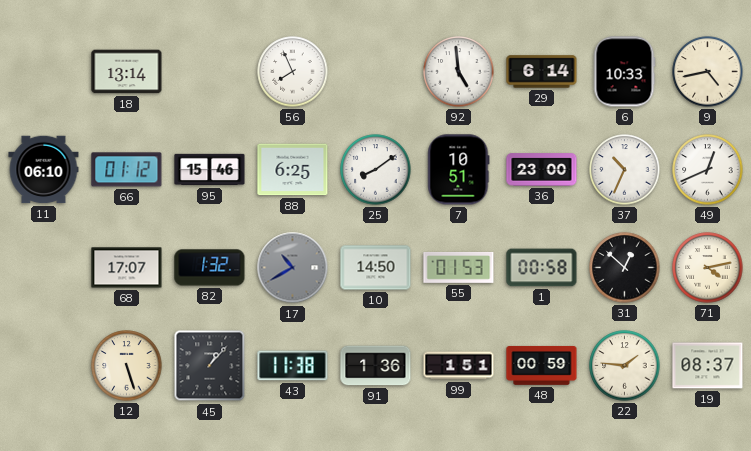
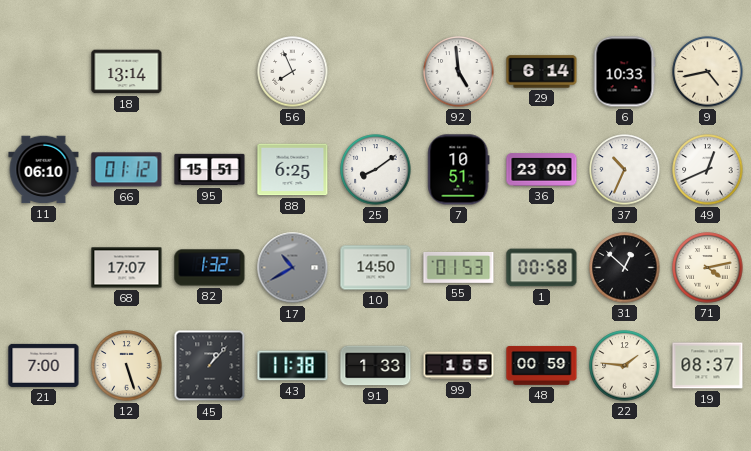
95: 15:46 -> 15:51
21: none -> 7:00
91: 1:36 -> 1:33
99: 1:51 -> 1:55
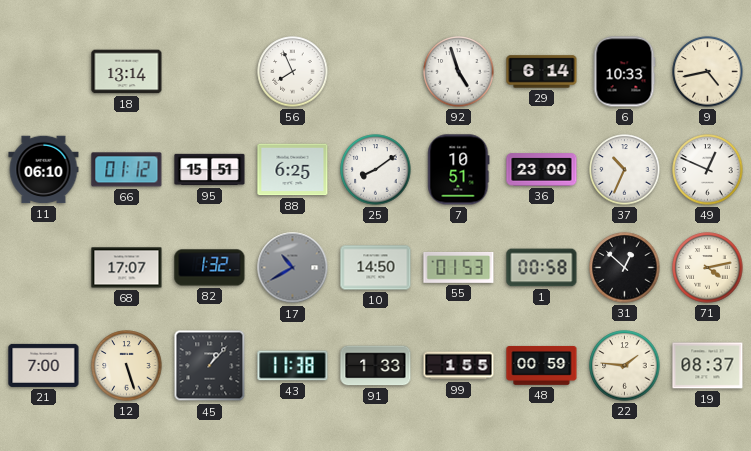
92: 4:59 -> 4:57
49: 12:41 -> 12:49
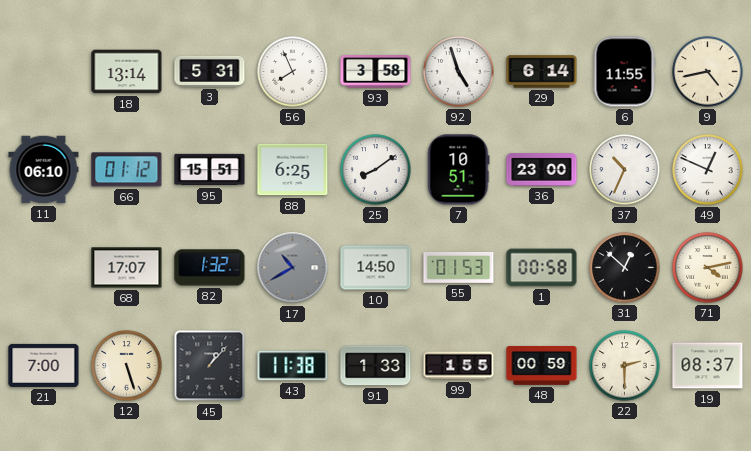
3: none -> 5:31
93: none -> 3:58
6: 10:33 -> 11:55
22: 1:46 -> 2:30
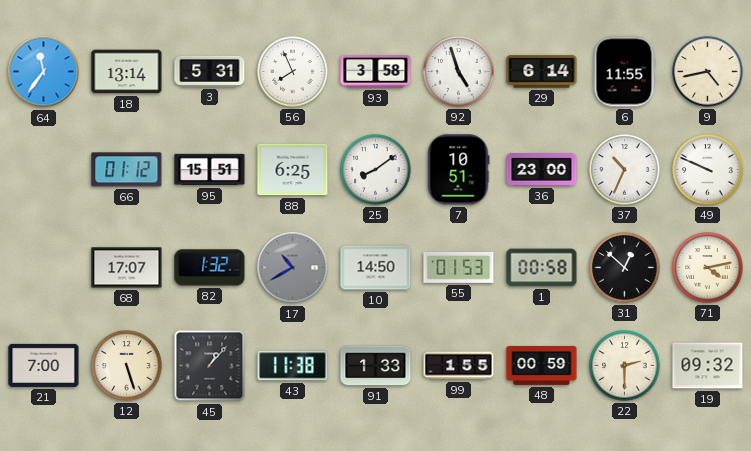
64: none -> 11:36
11: 06:10 -> none
49: 12:49 -> 9:49
19: 08:37 -> 09:32
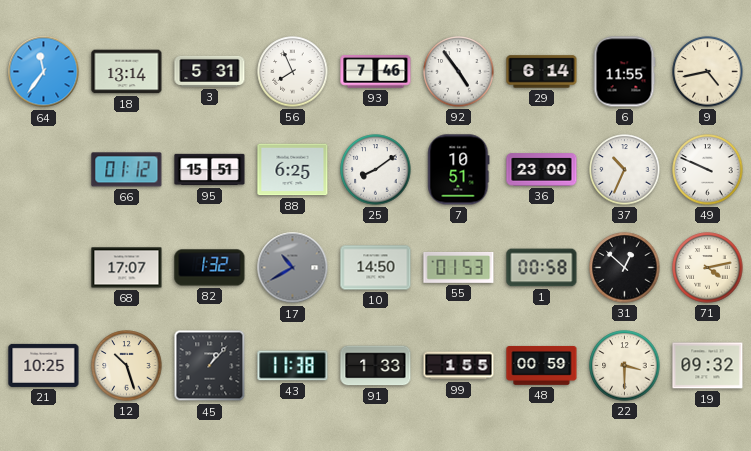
93: 3:58 -> 7:46
92: 4:57 -> 4:54
21: 7:00 -> 10:25
12: 5:27 -> 10:27
22: 2:30 -> 3:30
